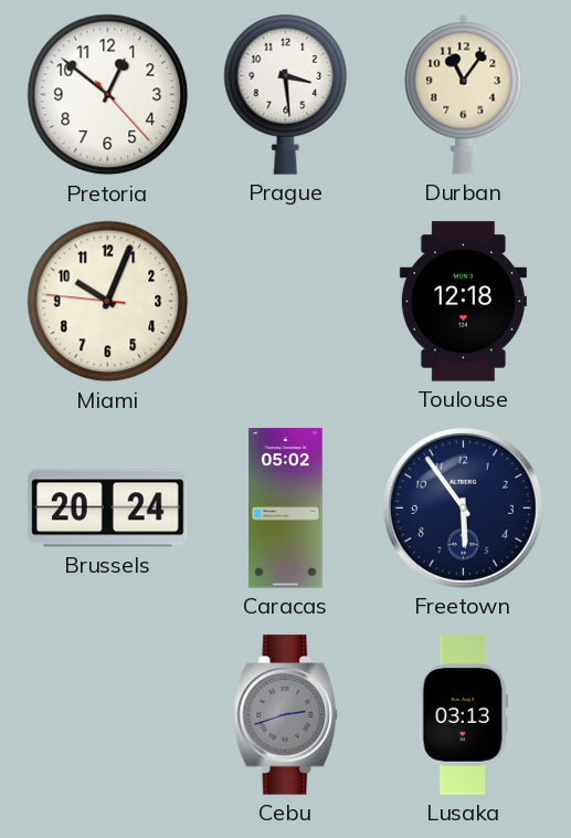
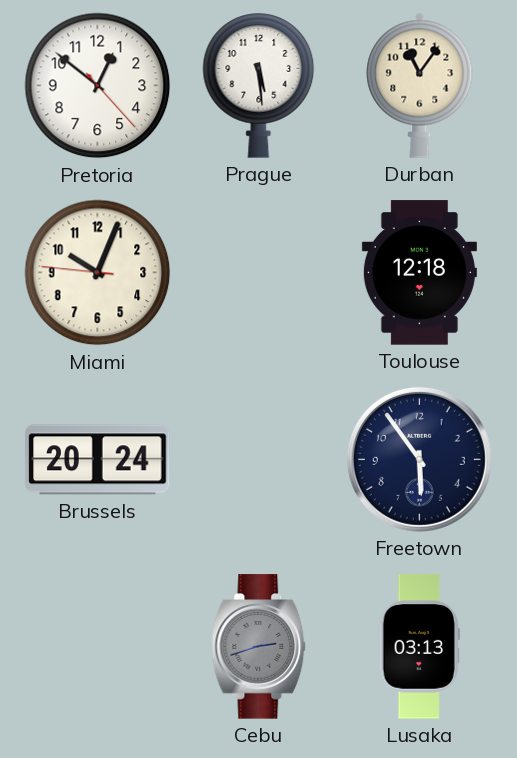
Prague: 3:29 -> 5:29
Caracas: 05:02 -> none
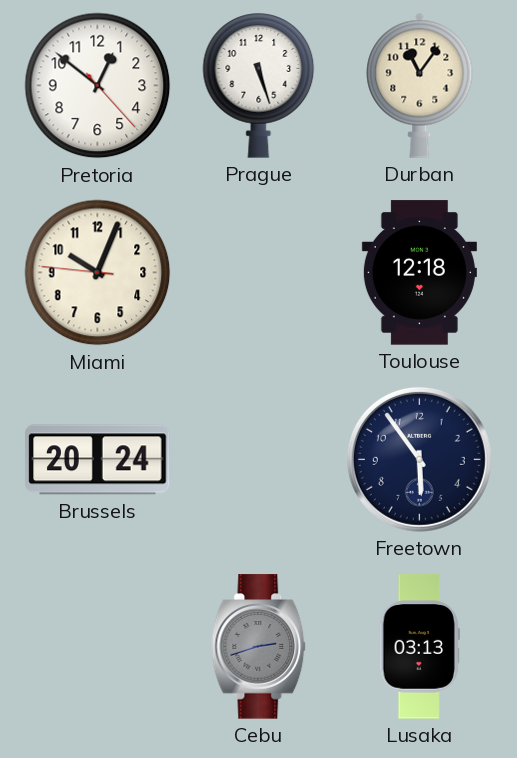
Prague: 5:29 -> 5:27
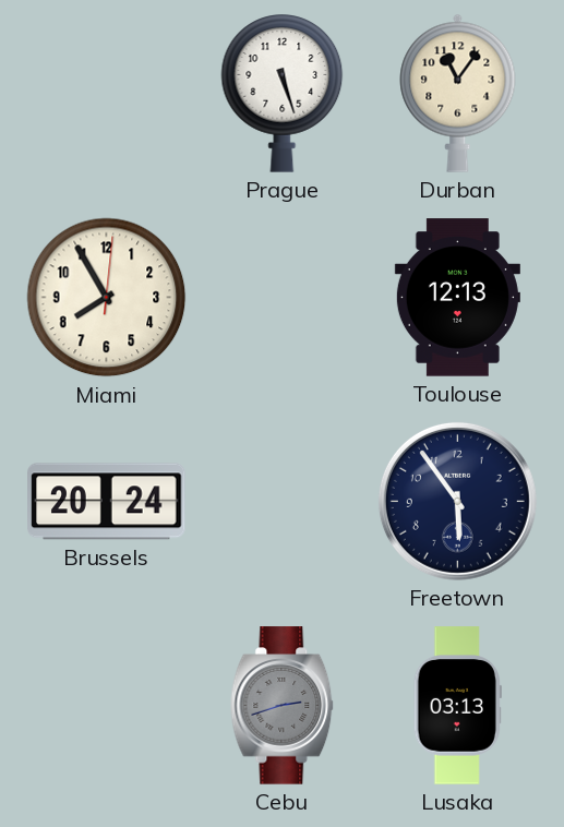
Pretoria: 12:51 -> none
Miami: 10:03 -> 7:55
Toulouse: 12:18 -> 12:13
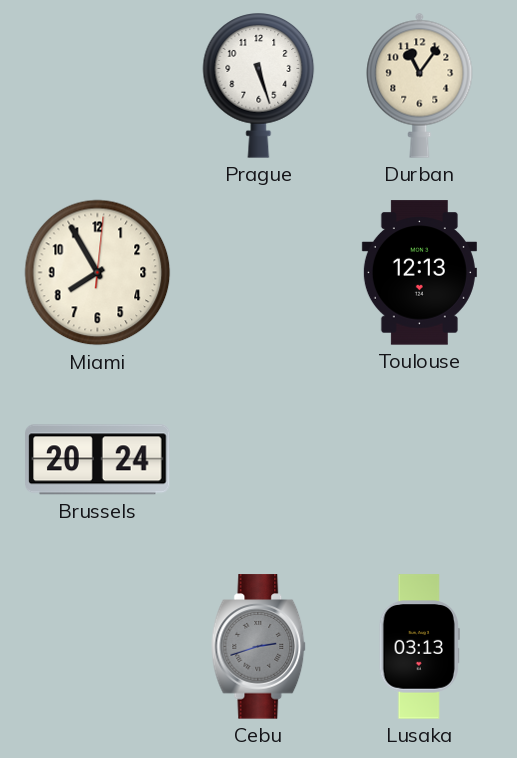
Freetown: 5:54 -> none
